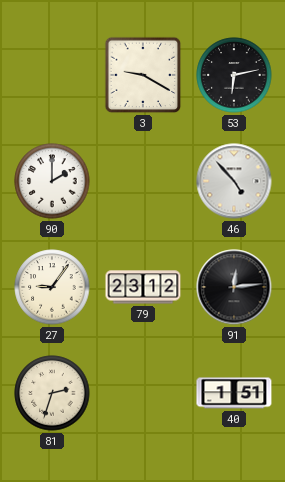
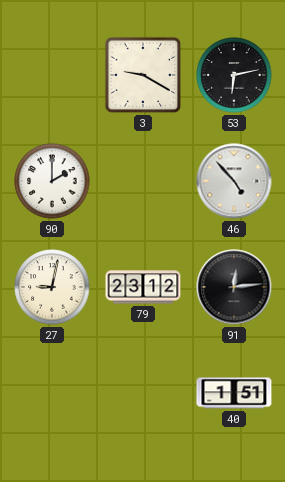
27: 9:06 -> 9:02
81: 2:33 -> none
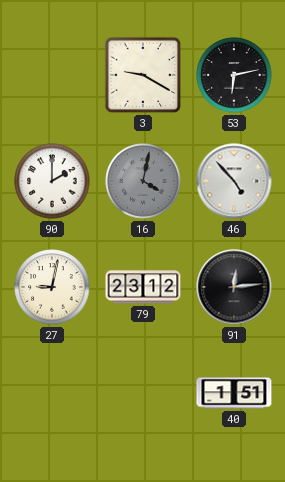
16: none -> 4:02
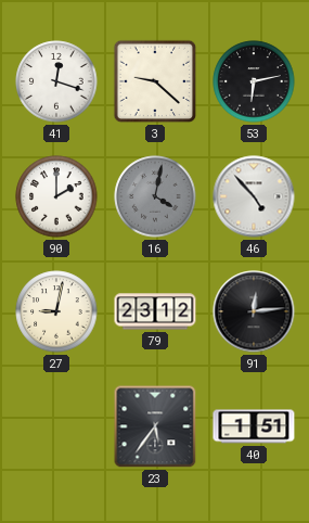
41: none -> 12:18
3: 9:20 -> 9:22
23: none -> 5:36
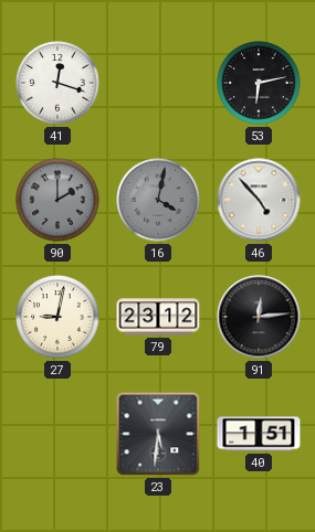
3: 9:22 -> none
90 dial: white -> grey
23: 5:36 -> 5:31
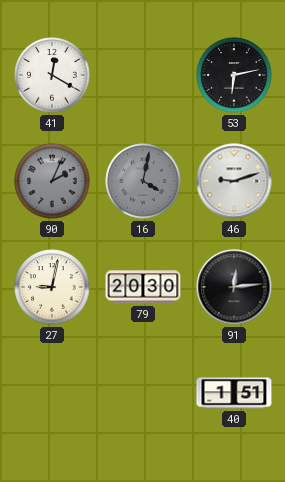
41: 12:18 -> 12:20
90: 2:00 -> 2:04
46: 4:53 -> 9:12
79: 23:12 -> 20:30
23: 5:31 -> none
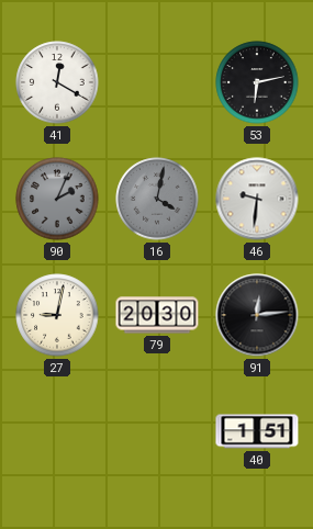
46: 9:12 -> 9:31
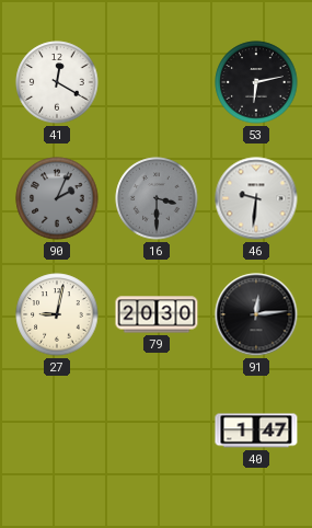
16: 4:02 -> 3:30
40: 1:51 -> 1:47
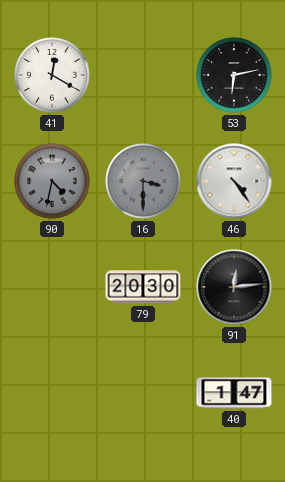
90: 2:04 -> 4:32
46: 9:31 -> 4:24
27: 9:02 -> none
